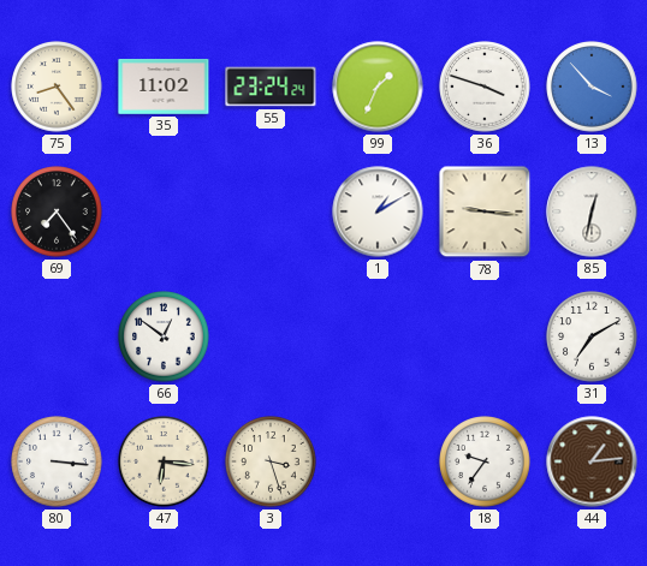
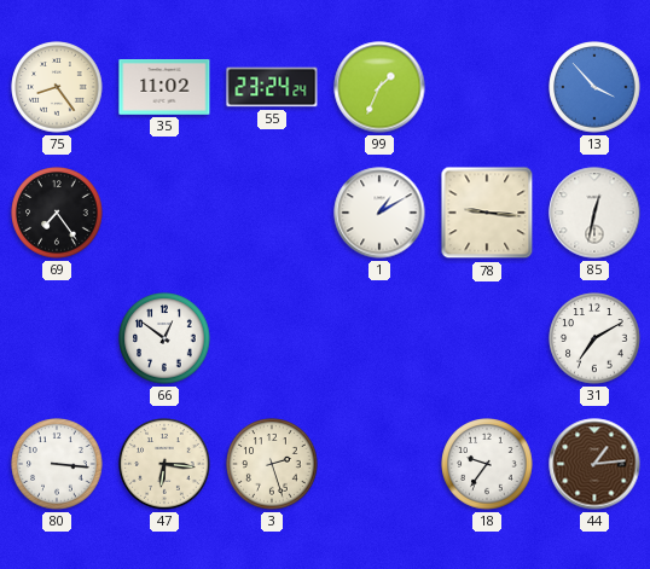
36: 3:48 -> none
3: 3:27 -> 2:27
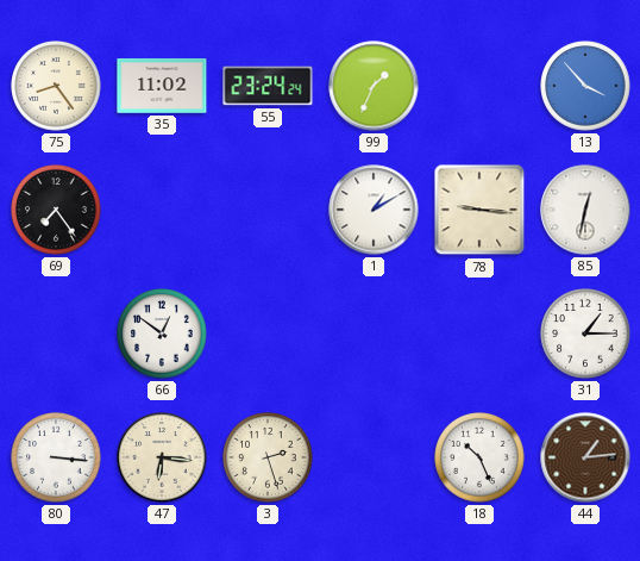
31: 7:10 -> 1:15
18: 9:36 -> 10:26
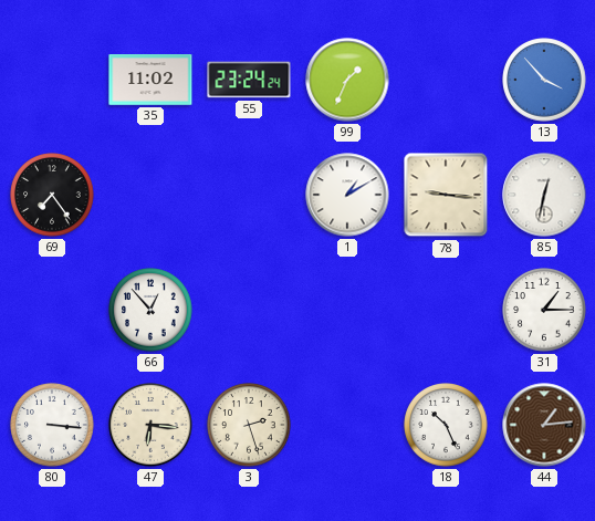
75: 8:24 -> none
66: 12:51 -> 12:53
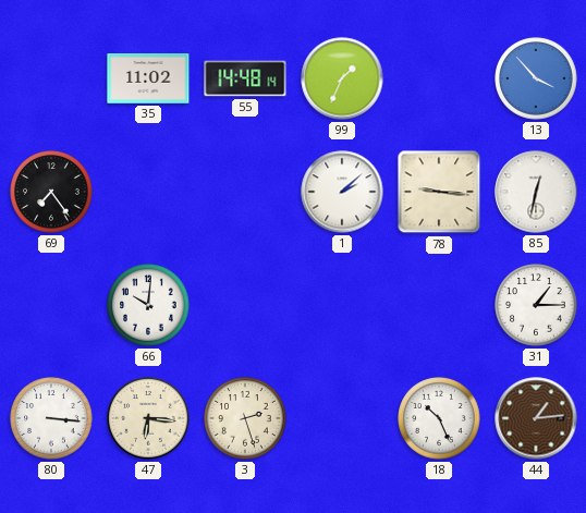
55: 23:24 -> 14:48
1: 1:10 -> 2:08
66: 12:53 -> 10:01
